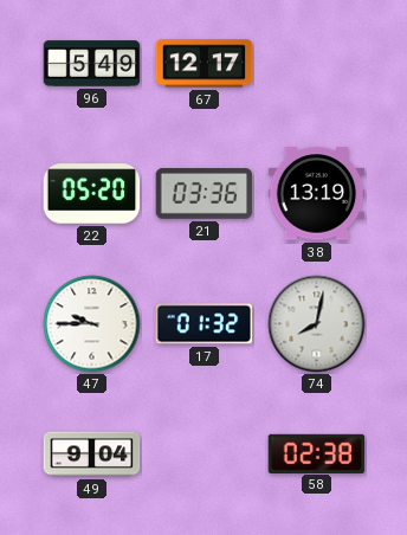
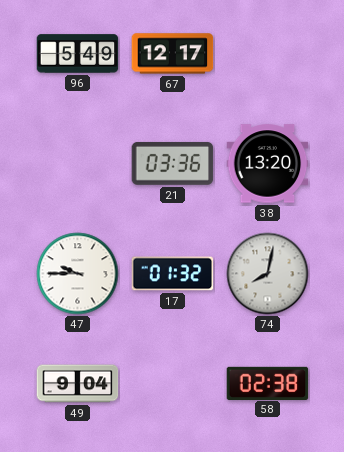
22: 05:20 -> none
38: 13:19 -> 13:20
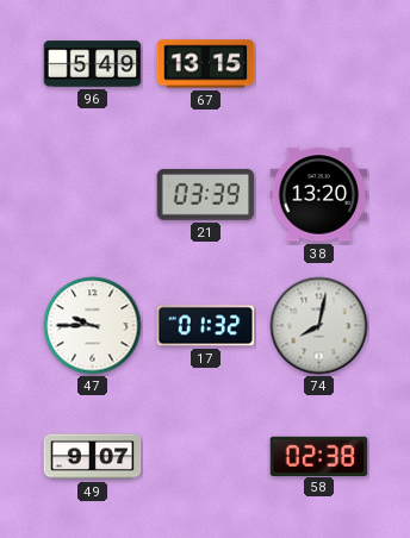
67: 12:17 -> 13:15
21: 03:36 -> 03:39
49: 9:04 -> 9:07
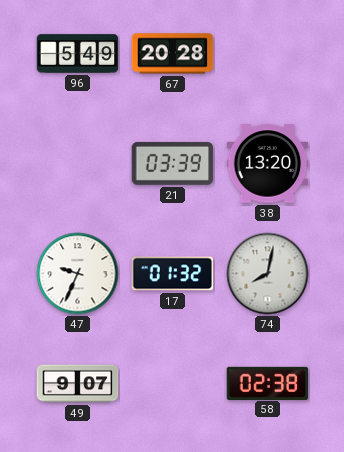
67: 13:15 -> 20:28
47: 9:45 -> 9:34
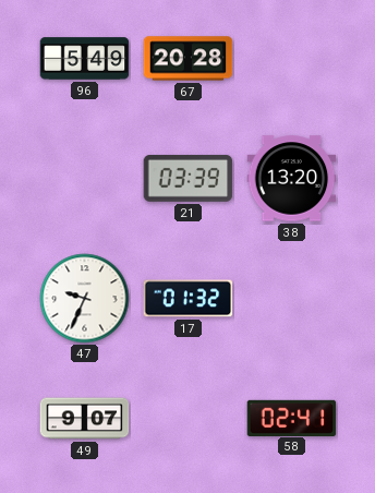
74: 8:02 -> none
58: 02:38 -> 02:41
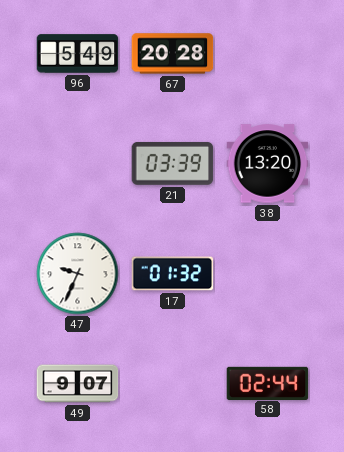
58: 02:41 -> 02:44
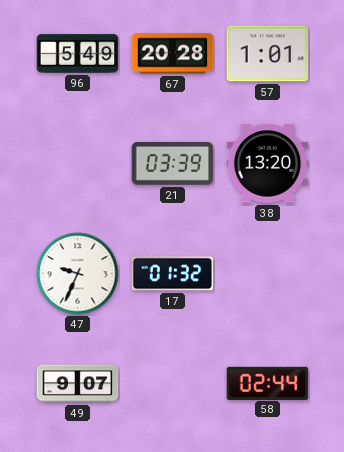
57: none -> 1:01
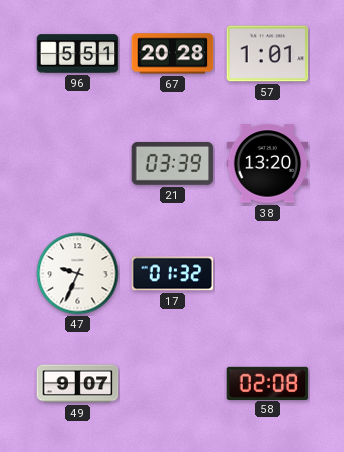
96: 5:49 -> 5:51
58: 02:44 -> 02:08
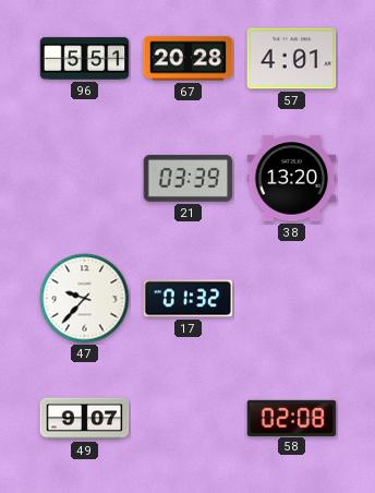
57: 1:01 -> 4:01
47: 9:34 -> 9:37
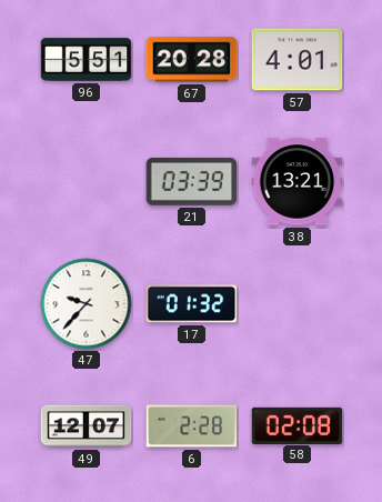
38: 13:20 -> 13:21
49: 9:07 -> 12:07
6: none -> 2:28
